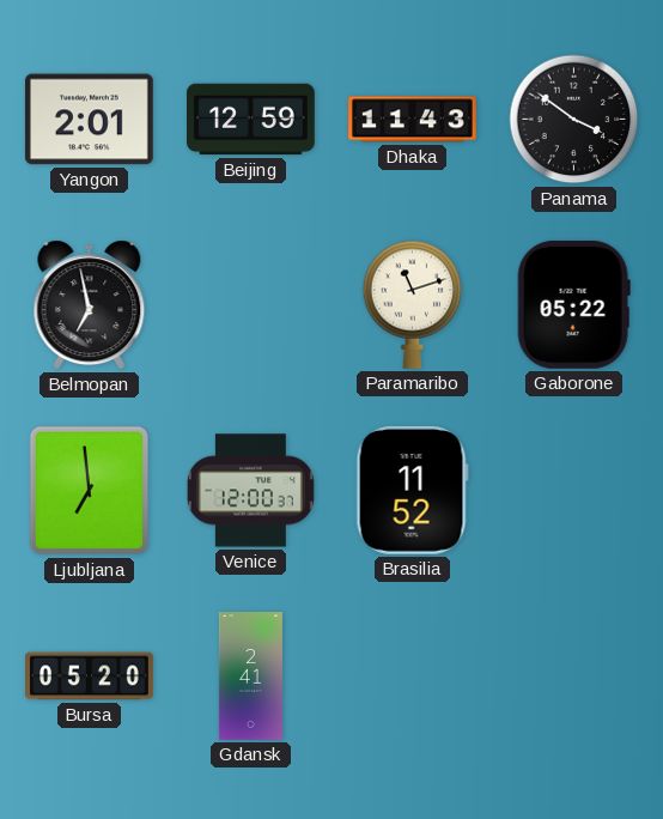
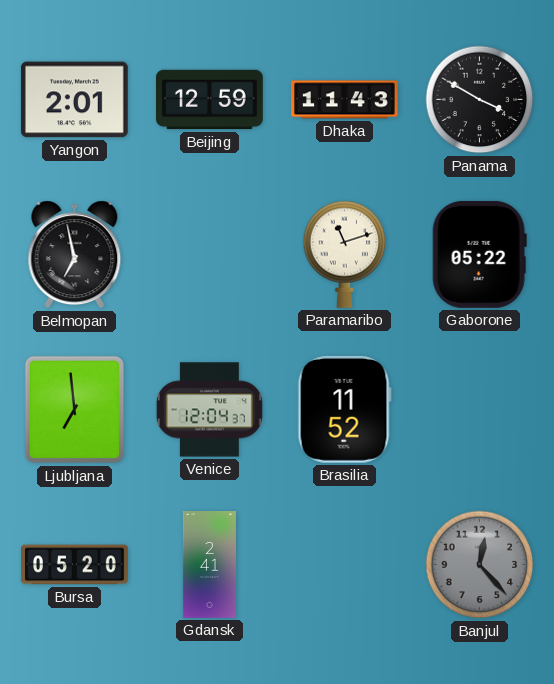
Panama: 3:51 -> 3:50
Venice: 12:00 -> 12:04
Banjul: none -> 12:23
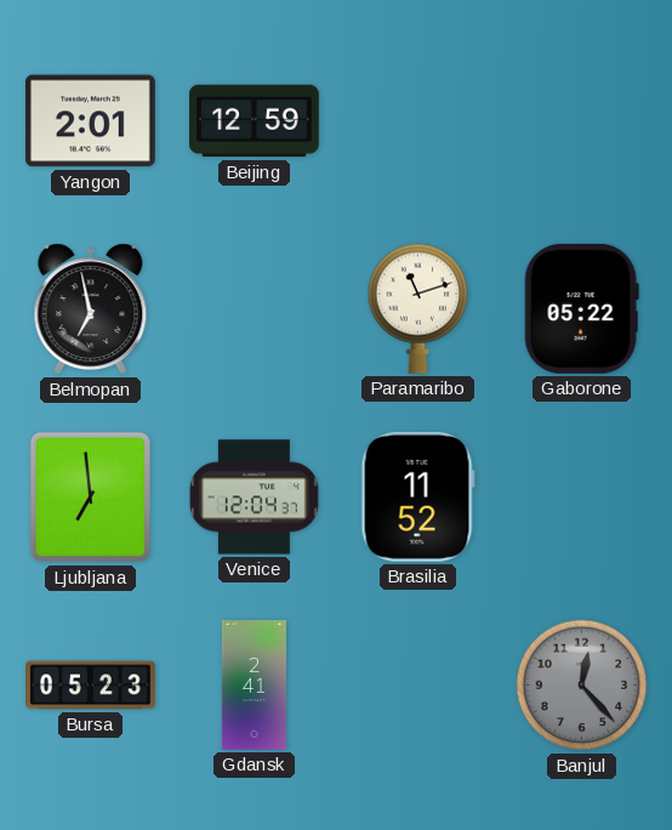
Dhaka: 11:43 -> none
Panama: 3:50 -> none
Bursa: 05:20 -> 05:23
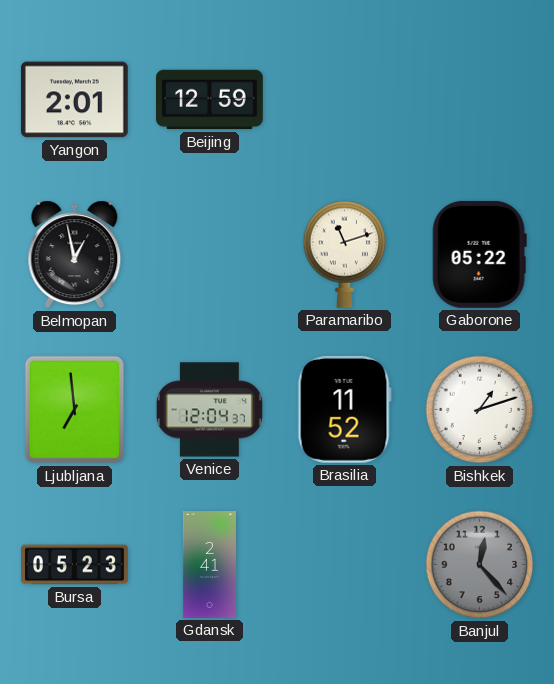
Belmopan: 6:58 -> 12:58
Bishkek: none -> 1:12
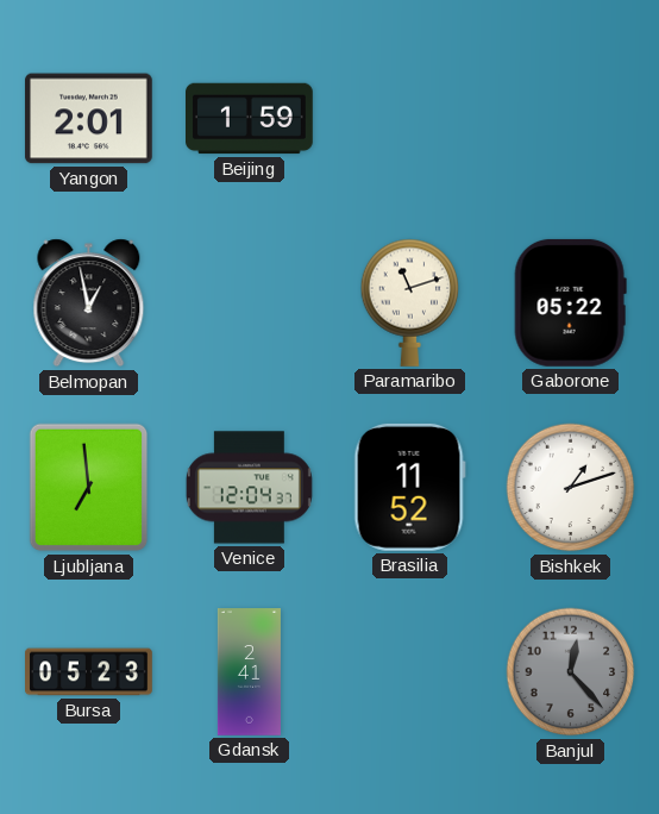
Beijing: 12:59 -> 1:59
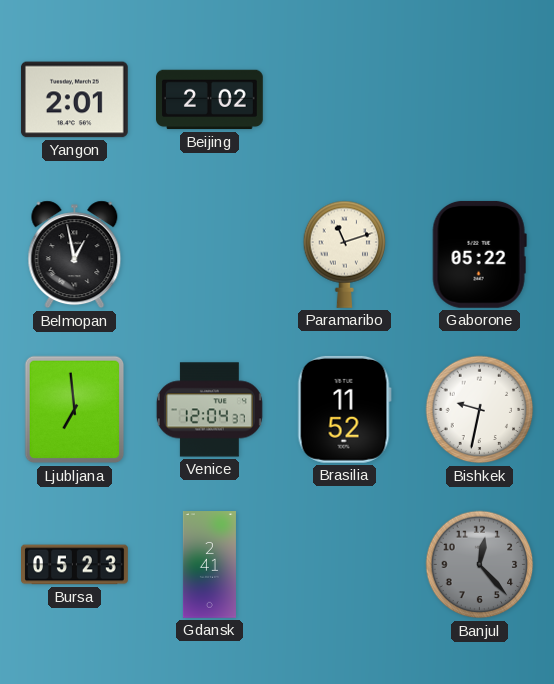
Beijing: 1:59 -> 2:02
Bishkek: 1:12 -> 9:32
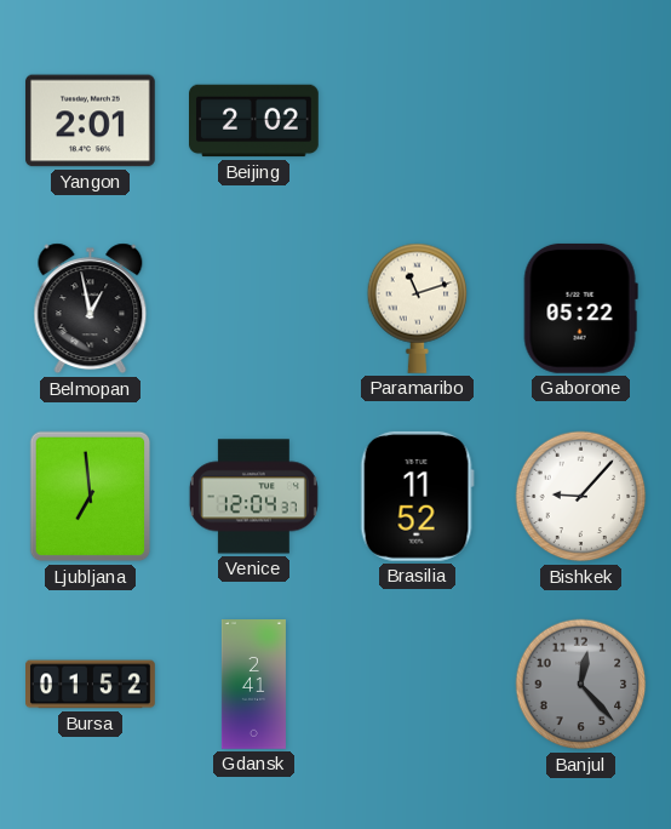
Bishkek: 9:32 -> 9:07
Bursa: 05:23 -> 01:52
